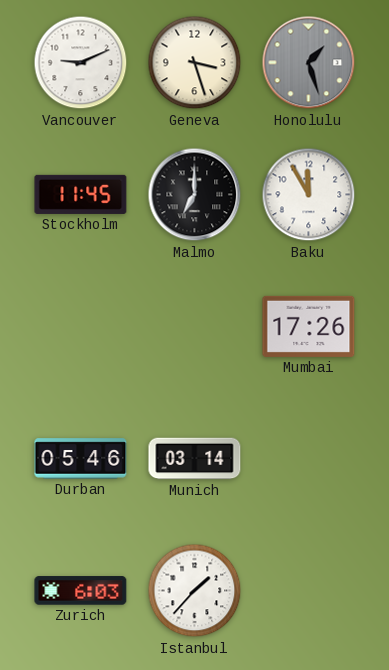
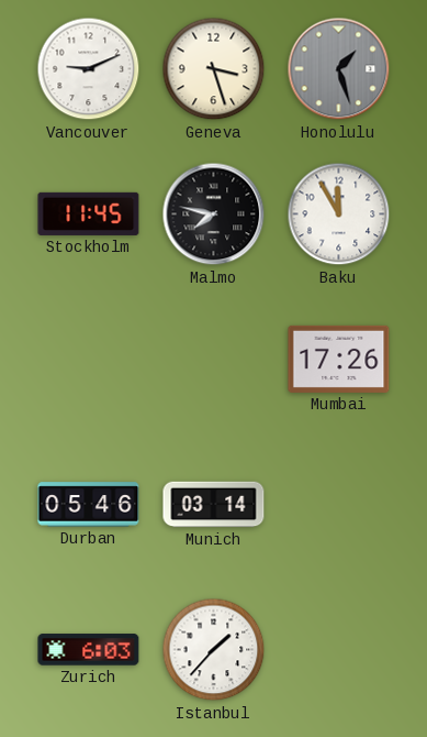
Malmo: 7:00 -> 7:47
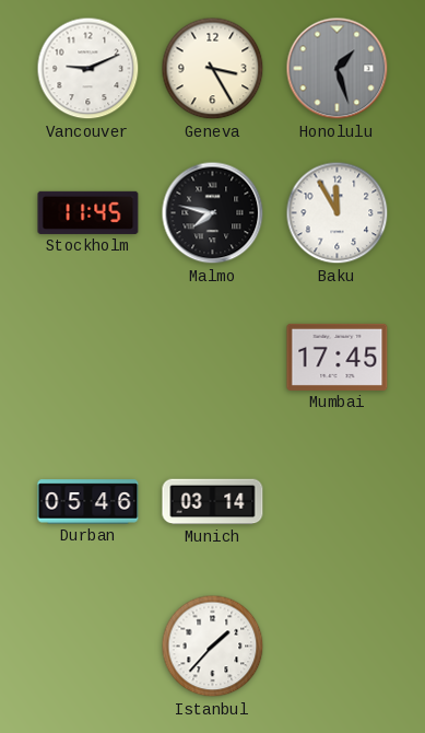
Geneva: 3:27 -> 3:25
Mumbai: 17:26 -> 17:45
Zurich: 6:03 -> none
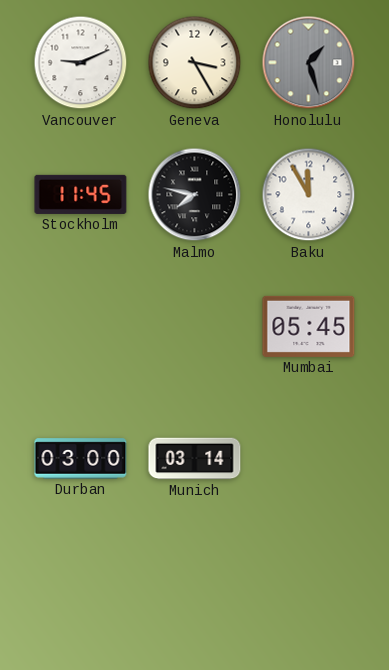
Mumbai: 17:45 -> 05:45
Durban: 05:46 -> 03:00
Istanbul: 1:37 -> none
